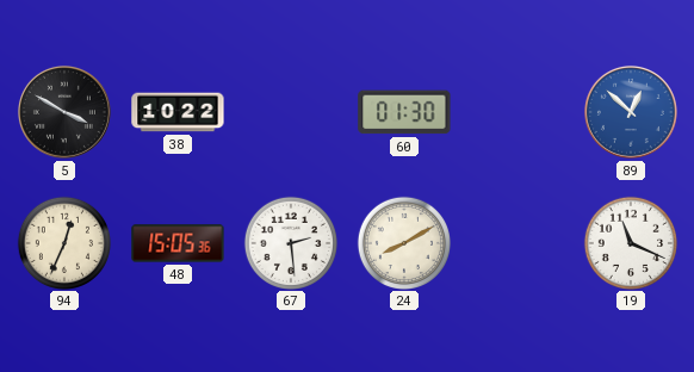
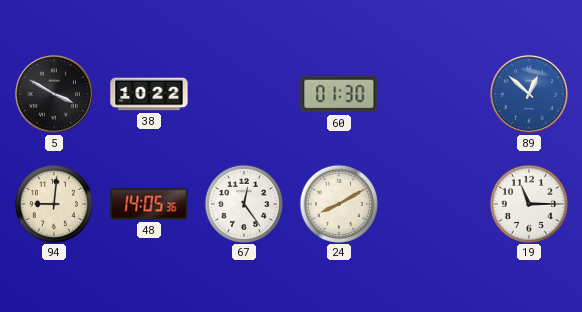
94: 12:34 -> 9:01
48: 15:05 -> 14:05
67: 2:29 -> 12:24
19: 11:19 -> 11:15
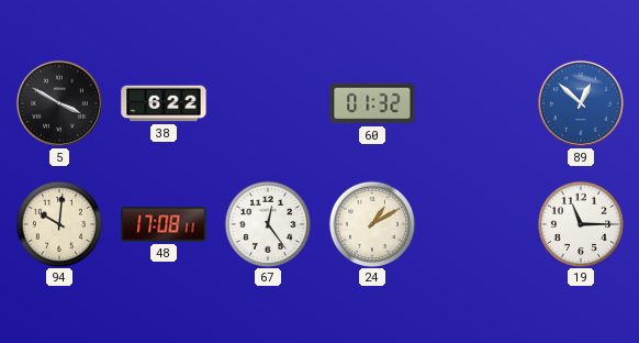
38: 10:22 -> 6:22
60: 01:30 -> 01:32
94: 9:01 -> 10:01
48: 14:05 -> 17:08
24: 8:10 -> 1:10
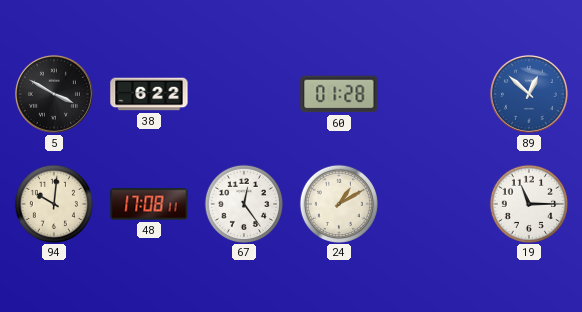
60: 01:32 -> 01:28
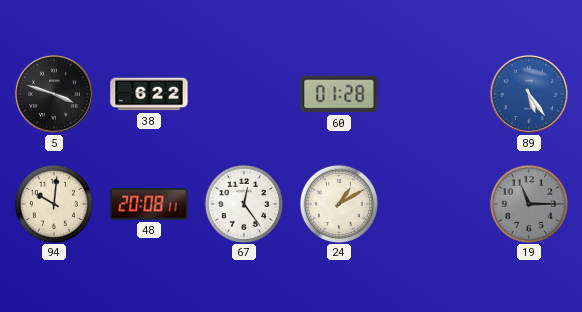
5: 3:50 -> 3:48
89: 12:52 -> 5:24
48: 17:08 -> 20:08
19 dial: white -> grey
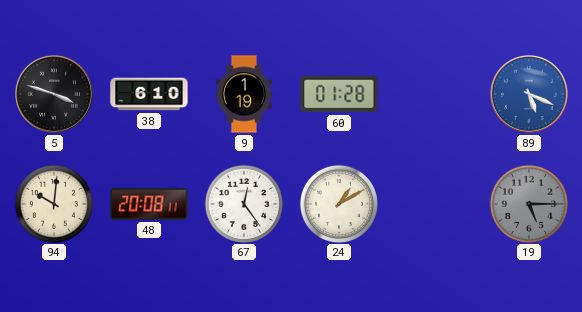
38: 6:22 -> 6:10
9: none -> 1:19
89: 5:24 -> 5:19
19: 11:15 -> 5:15
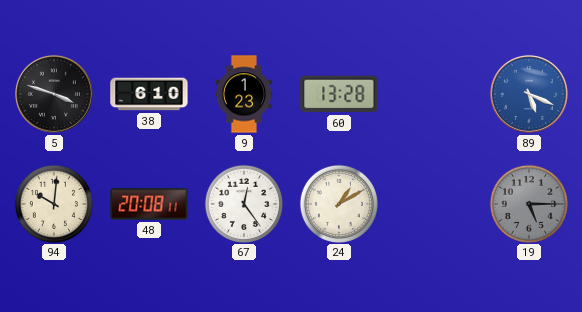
9: 1:19 -> 1:23
60: 01:28 -> 13:28
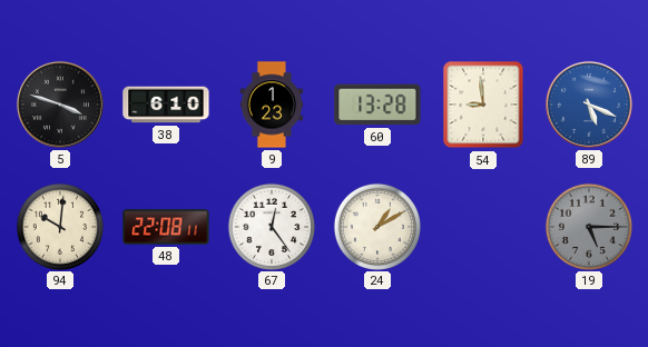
54: none -> 8:59
48: 20:08 -> 22:08
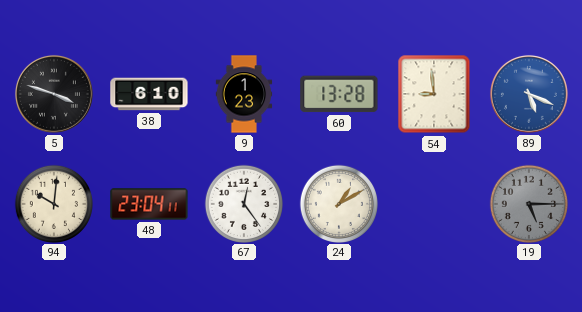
48: 22:08 -> 23:04
